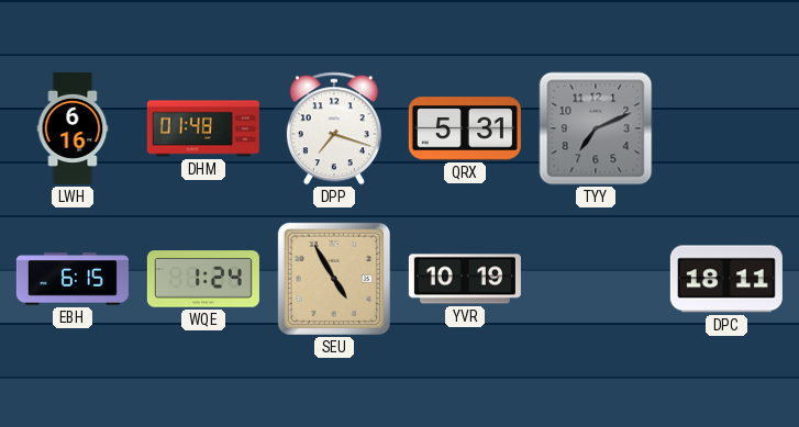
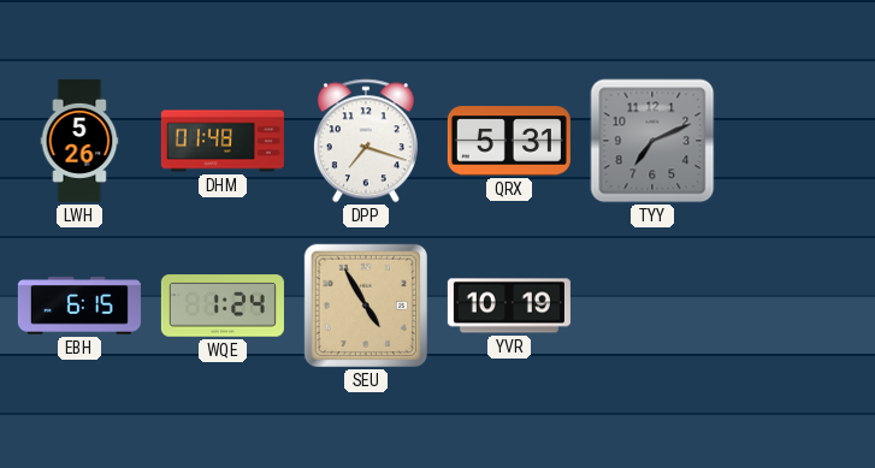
LWH: 6:16 -> 5:26
DPC: 18:11 -> none
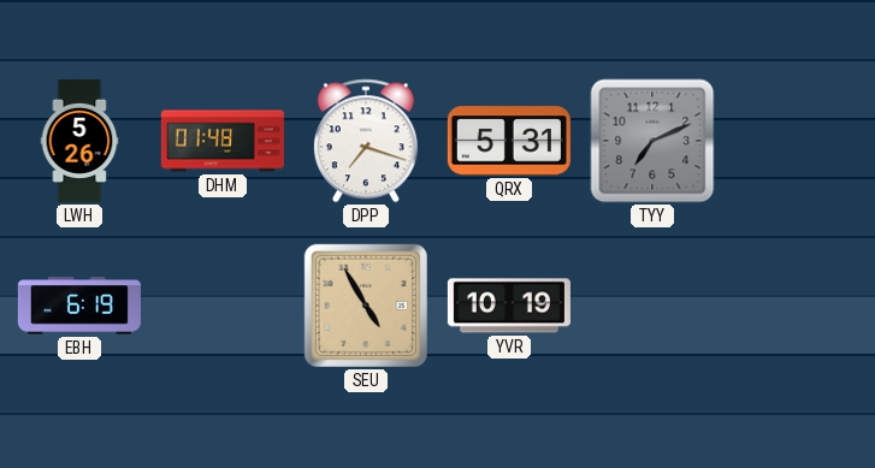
EBH: 6:15 -> 6:19
WQE: 1:24 -> none
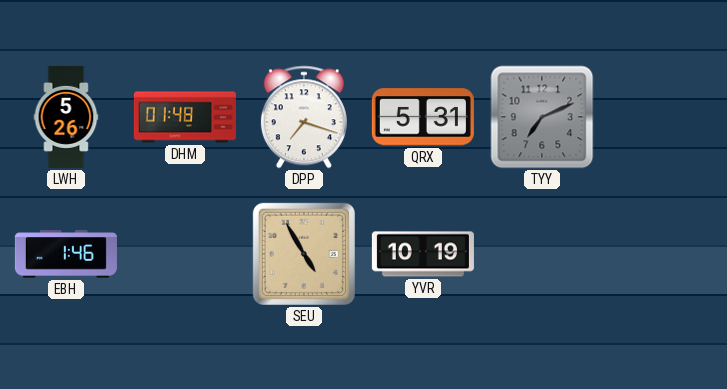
EBH: 6:19 -> 1:46
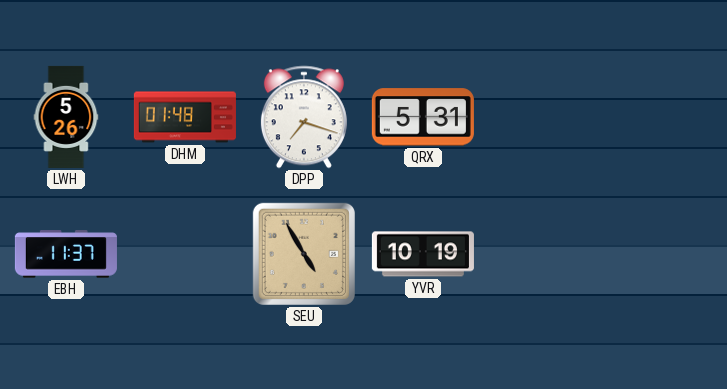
TYY: 7:11 -> none
EBH: 1:46 -> 11:37
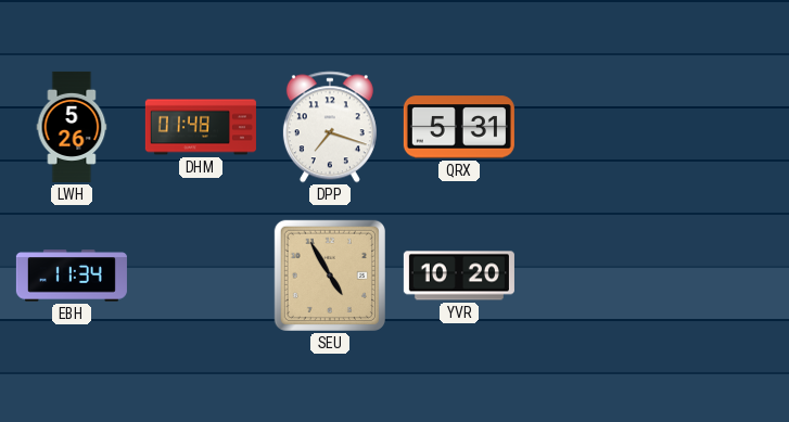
EBH: 11:37 -> 11:34
YVR: 10:19 -> 10:20
